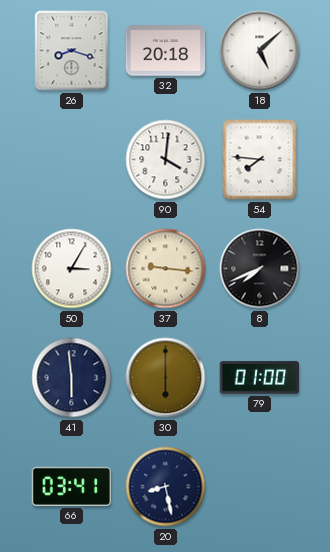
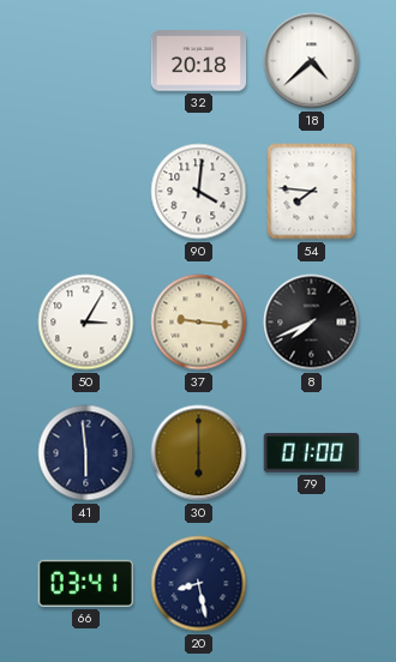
26: 8:18 -> none
18: 5:08 -> 4:38
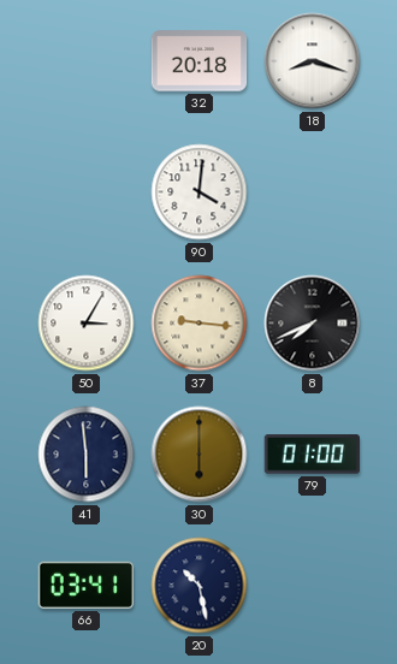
18: 4:38 -> 8:18
54: 7:46 -> none
20: 8:28 -> 10:28
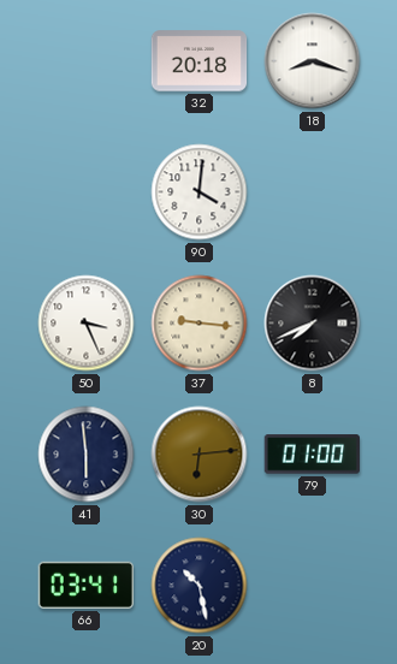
50: 3:05 -> 3:26
30: 6:00 -> 6:14
